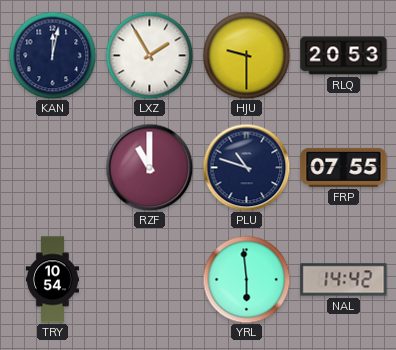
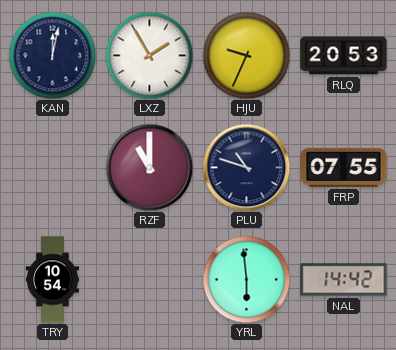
HJU: 9:30 -> 9:34
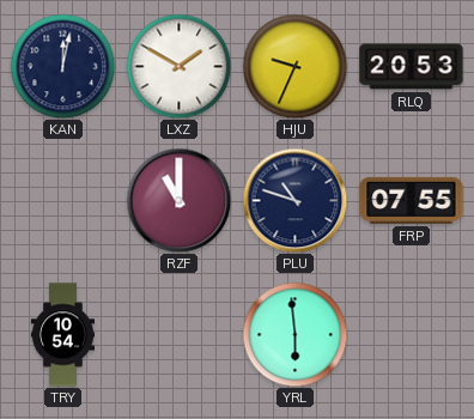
LXZ: 1:55 -> 1:50
NAL: 14:42 -> none
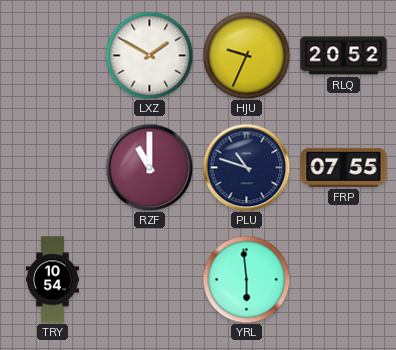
KAN: 12:02 -> none
RLQ: 20:53 -> 20:52
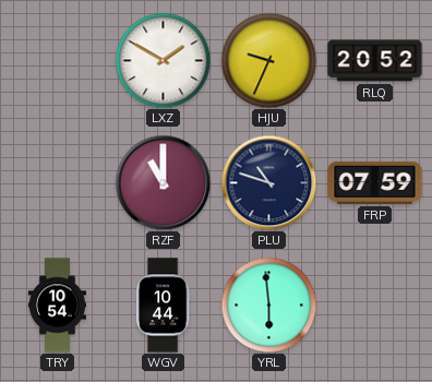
FRP: 07:55 -> 07:59
WGV: none -> 10:44
